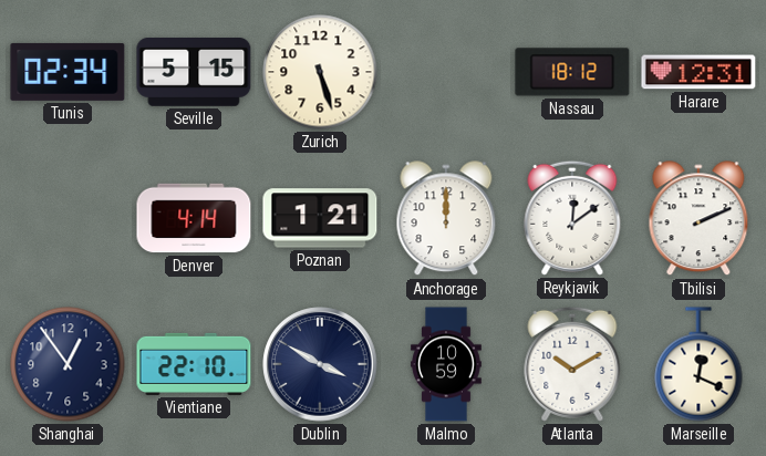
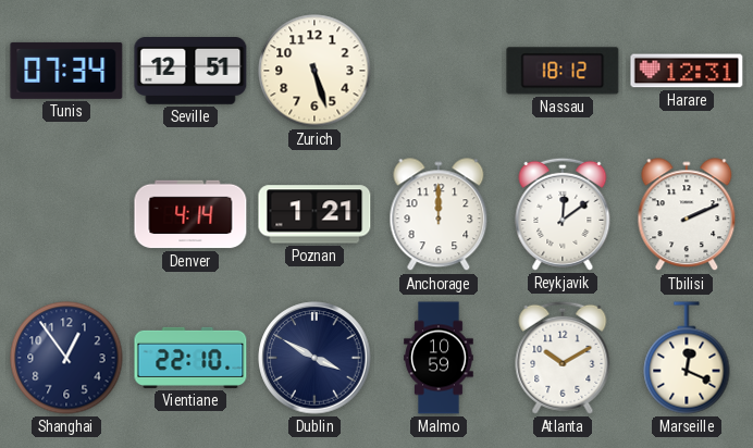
Tunis: 02:34 -> 07:34
Seville: 5:15 -> 12:51
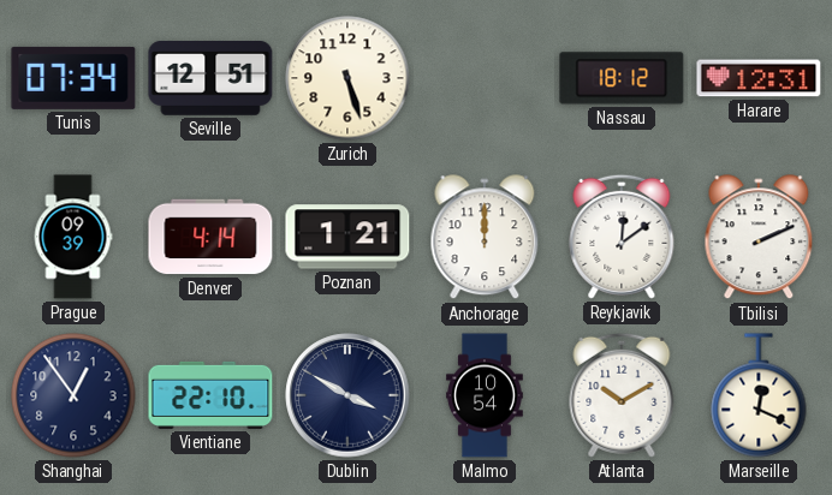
Prague: none -> 09:39
Malmo: 10:59 -> 10:54
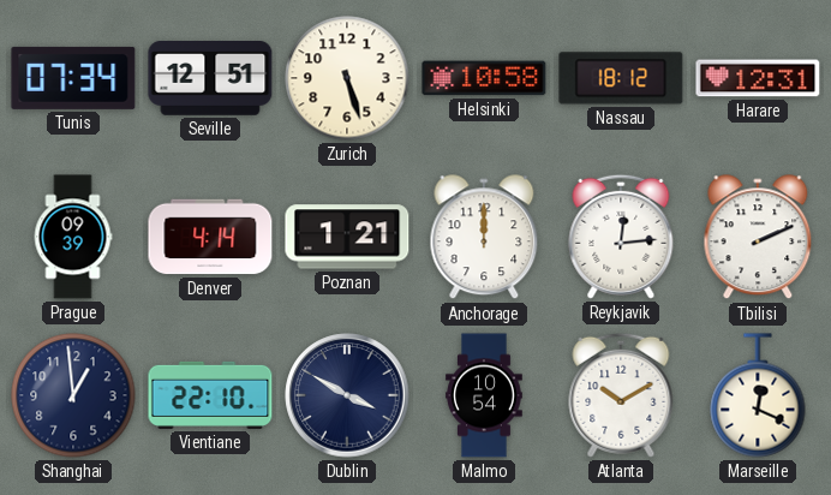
Helsinki: none -> 10:58
Reykjavik: 12:09 -> 12:14
Shanghai: 12:54 -> 12:59
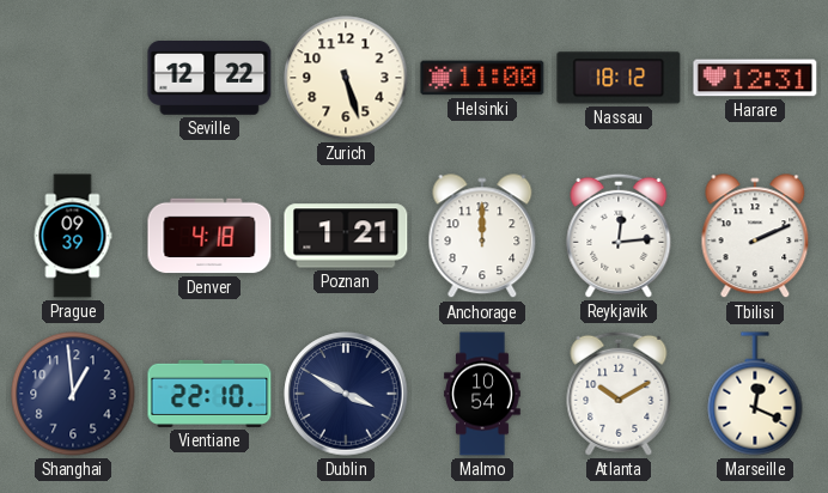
Tunis: 07:34 -> none
Seville: 12:51 -> 12:22
Helsinki: 10:58 -> 11:00
Denver: 4:14 -> 4:18
